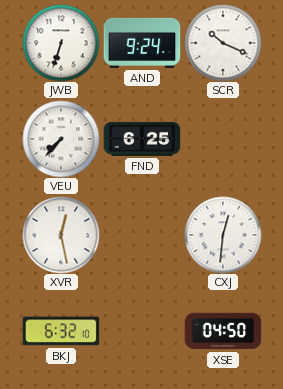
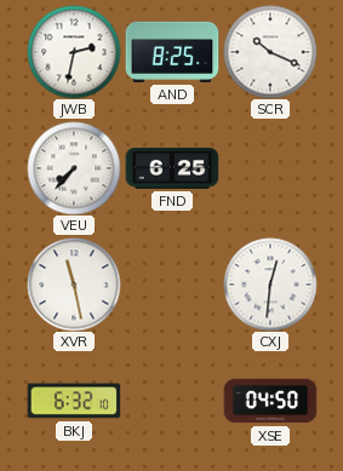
JWB: 6:33 -> 2:32
AND: 9:24 -> 8:25
XVR: 12:28 -> 11:28
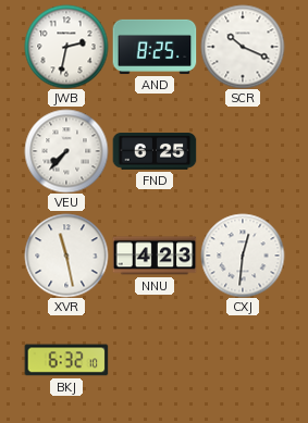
NNU: none -> 4:23
XSE: 04:50 -> none
